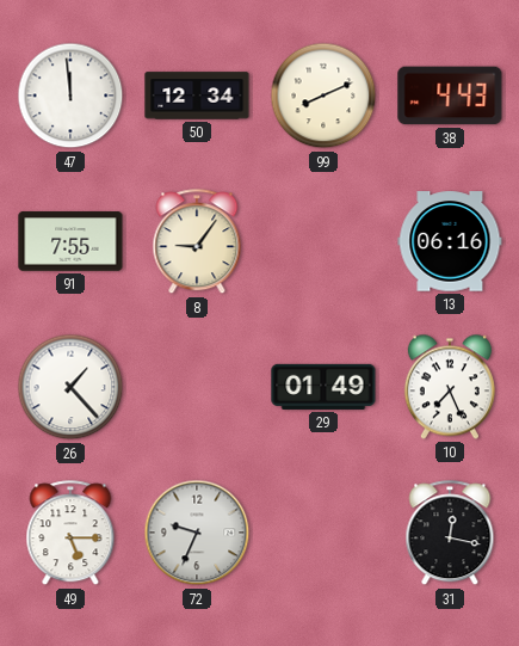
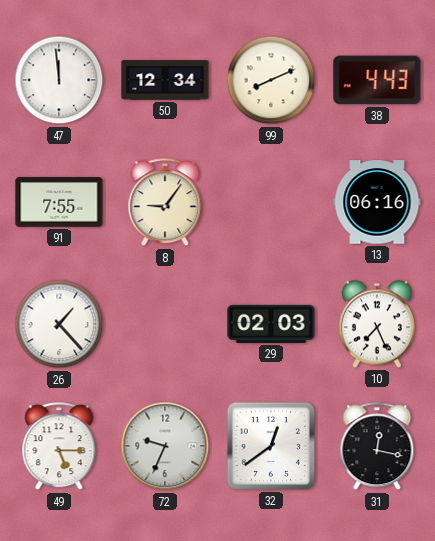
29: 01:49 -> 02:03
32: none -> 12:39
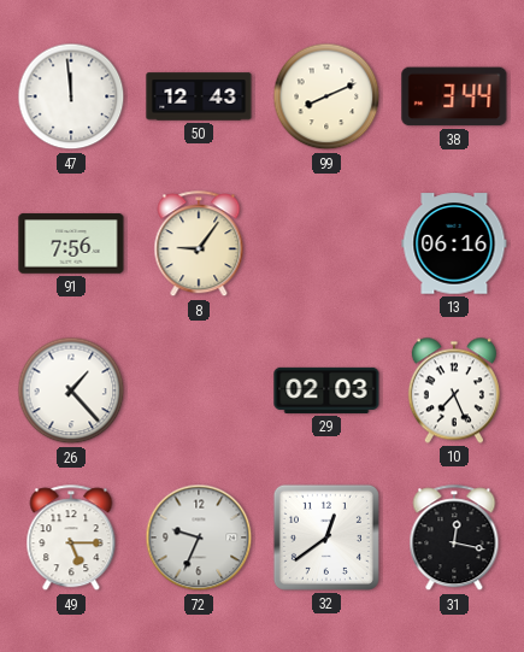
50: 12:34 -> 12:43
38: 4:43 -> 3:44
91: 7:55 -> 7:56
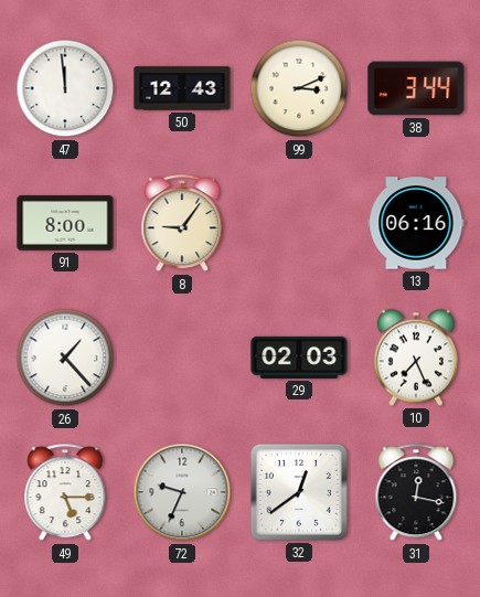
99: 8:11 -> 3:11
91: 7:56 -> 8:00
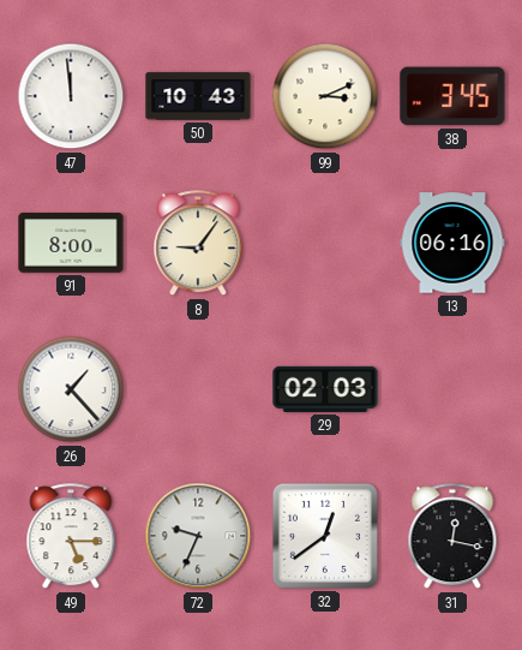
50: 12:43 -> 10:43
38: 3:44 -> 3:45
10: 7:26 -> none
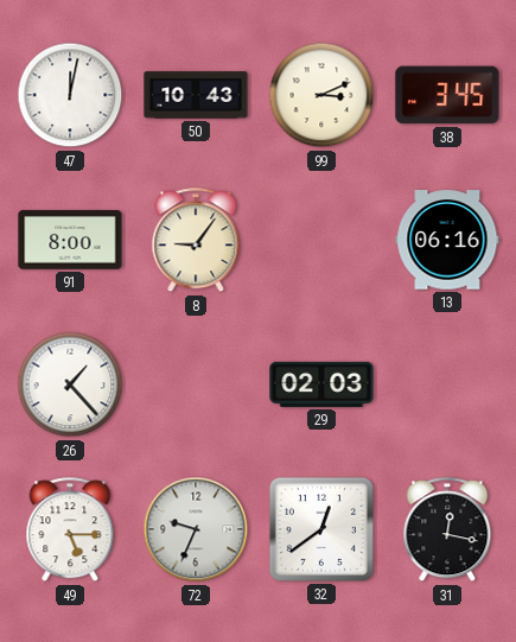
47: 11:59 -> 12:02
